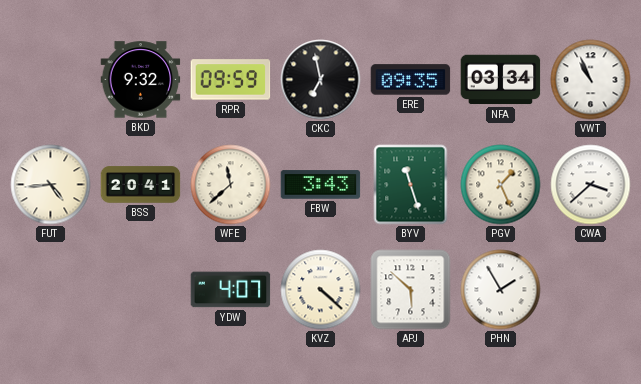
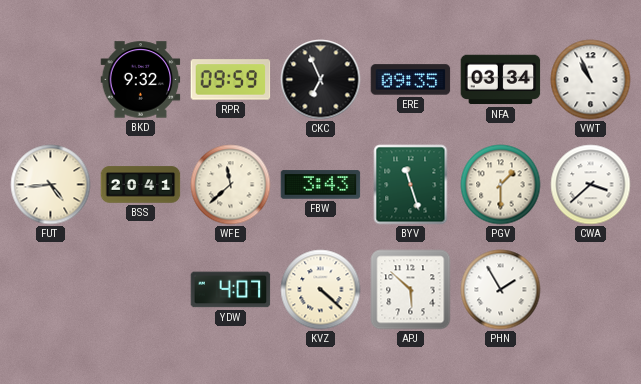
CKC: 6:58 -> 6:56
PGV: 1:26 -> 1:30
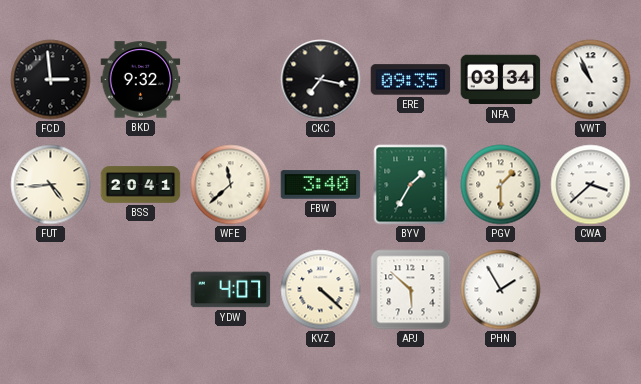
FCD: none -> 2:59
RPR: 09:59 -> none
CKC: 6:56 -> 7:17
FBW: 3:43 -> 3:40
BYV: 11:27 -> 1:35
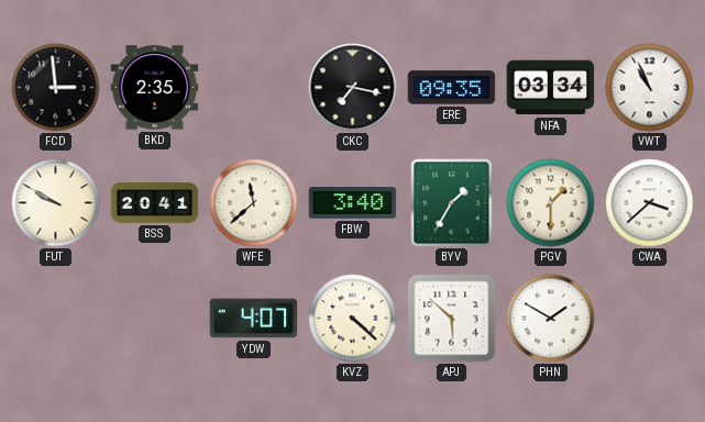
BKD: 9:32 -> 2:35
FUT: 4:44 -> 9:50
PHN: 1:55 -> 1:50
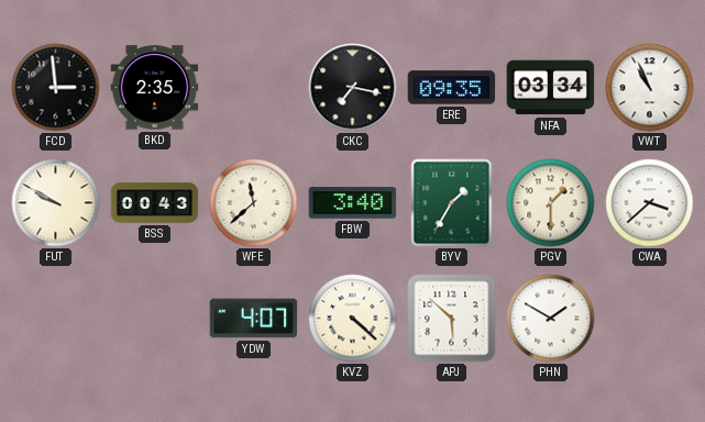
BSS: 20:41 -> 00:43
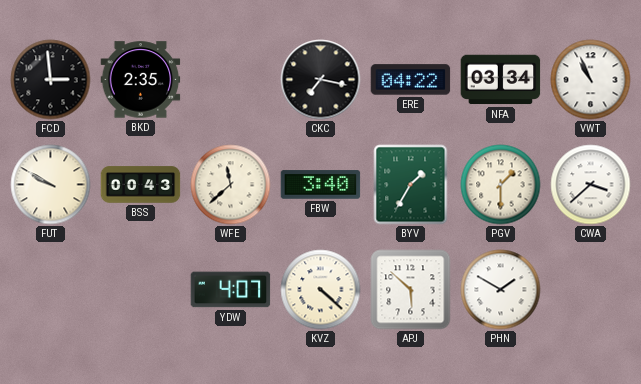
ERE: 09:35 -> 04:22
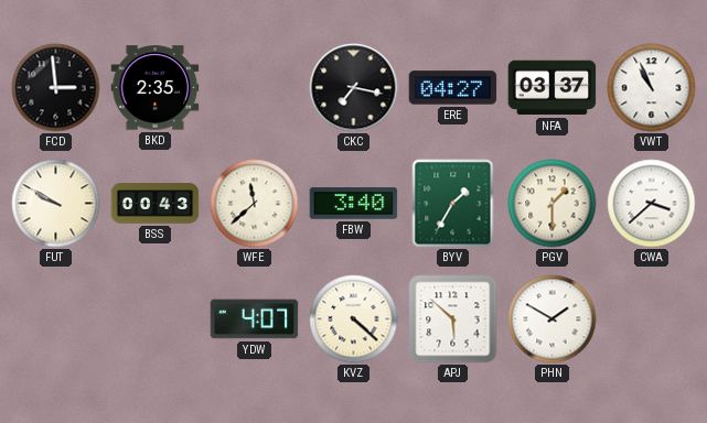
ERE: 04:22 -> 04:27
NFA: 03:34 -> 03:37
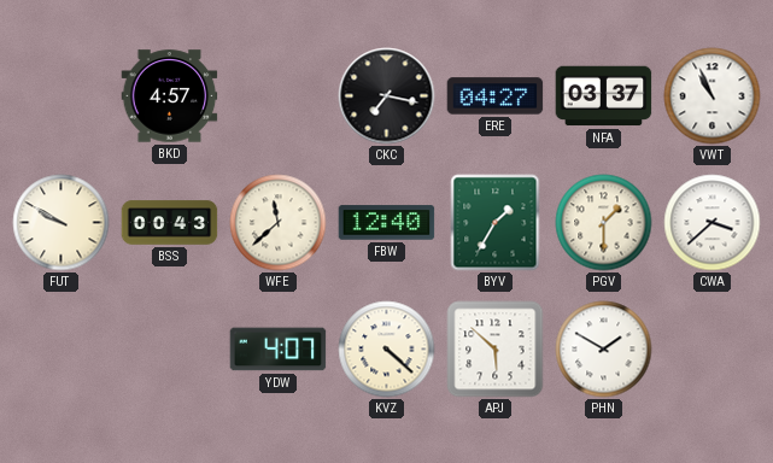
FCD: 2:59 -> none
BKD: 2:35 -> 4:57
FBW: 3:40 -> 12:40
